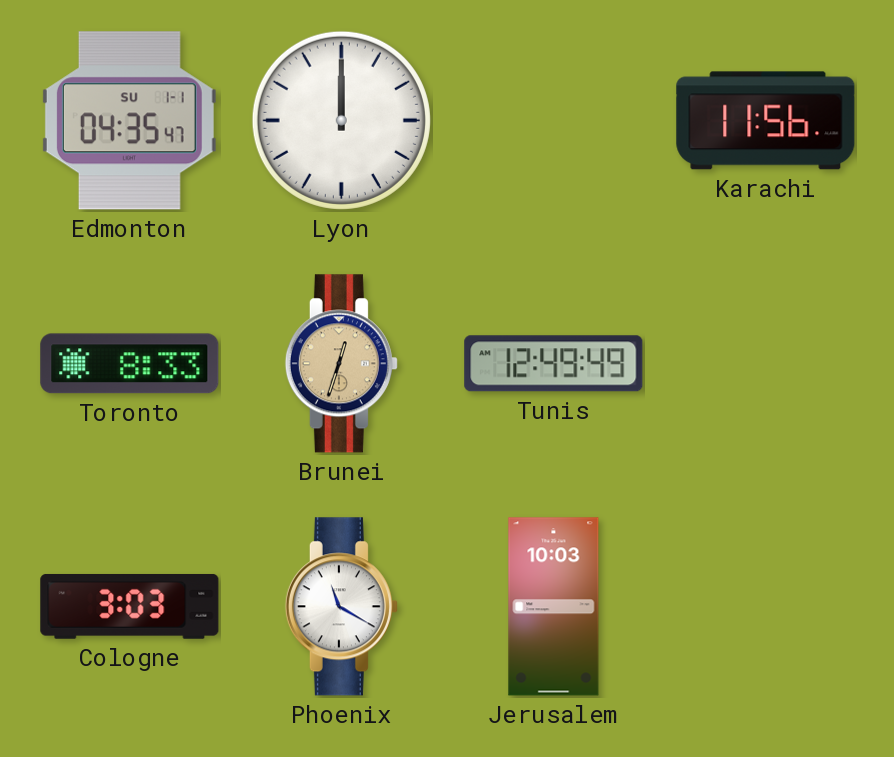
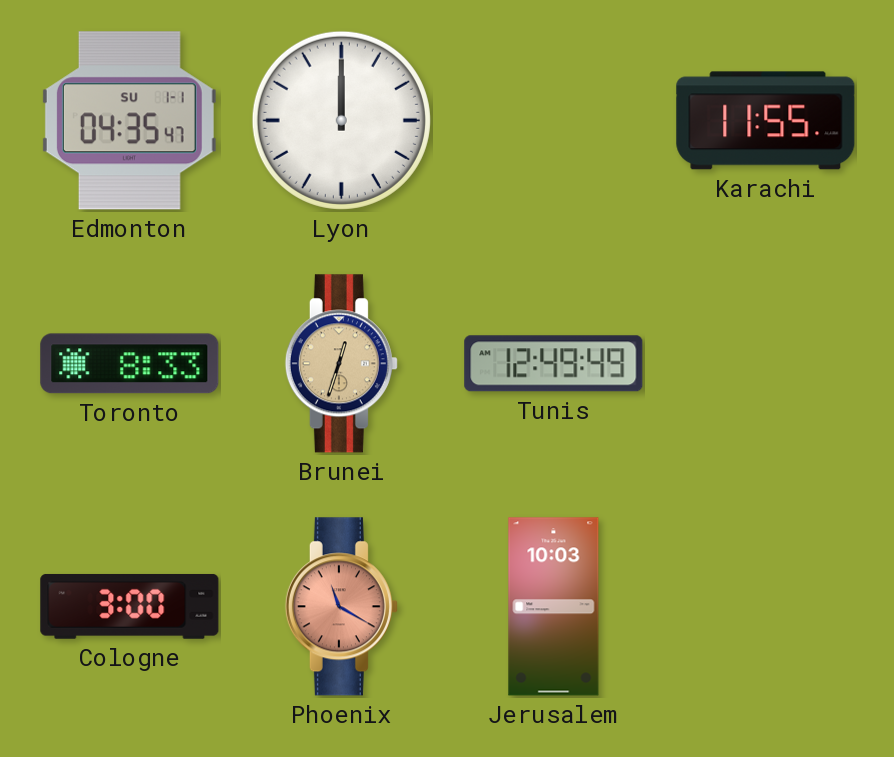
Karachi: 11:56 -> 11:55
Cologne: 3:03 -> 3:00
Phoenix dial: white -> salmon
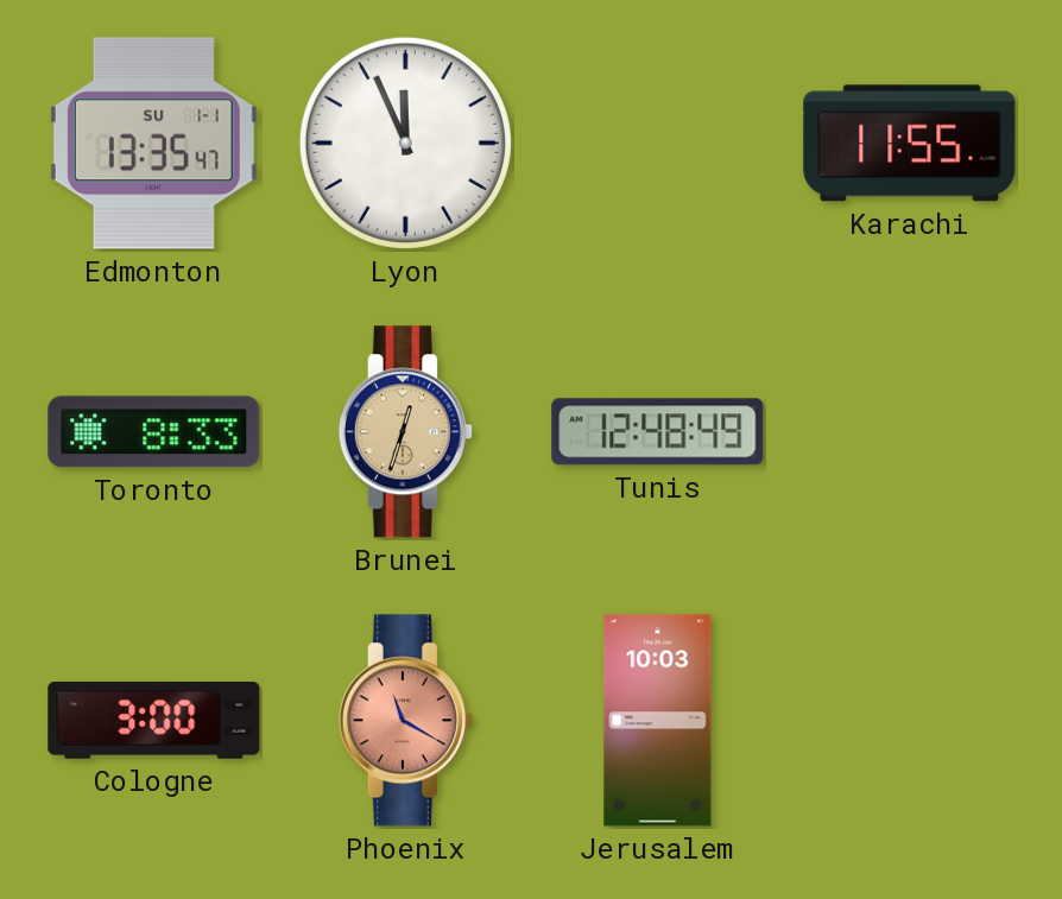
Edmonton: 04:35 -> 13:35
Lyon: 12:00 -> 11:56
Tunis: 12:49 -> 12:48
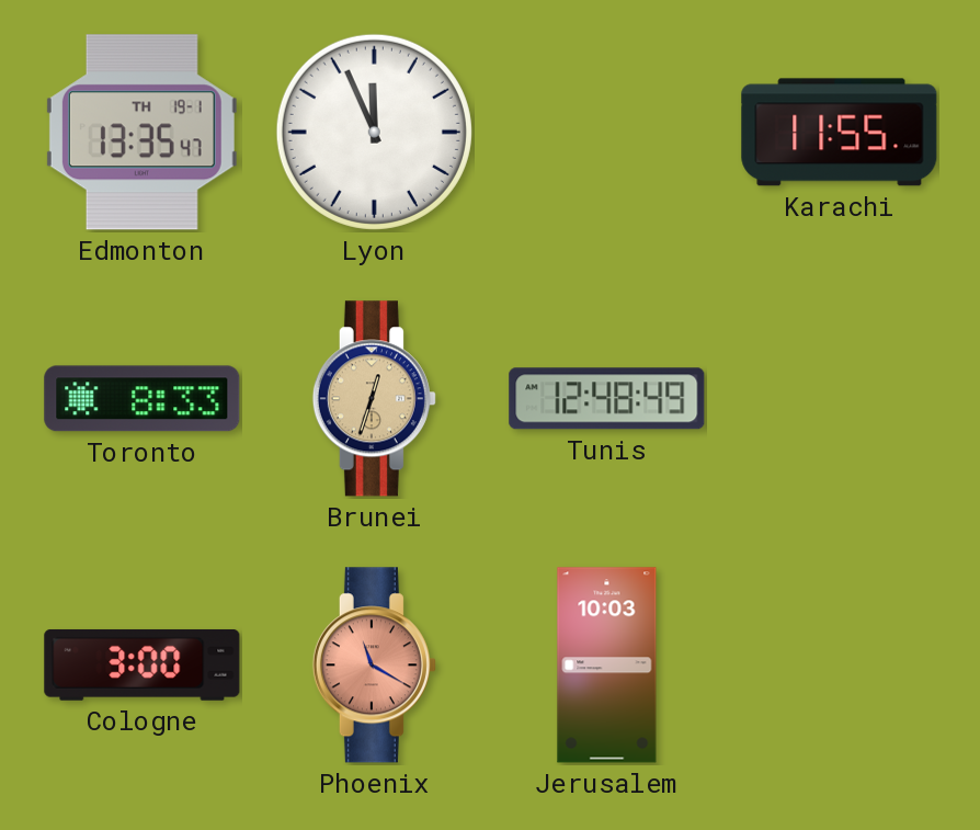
Edmonton date: SU 1-1 -> TH 19-1
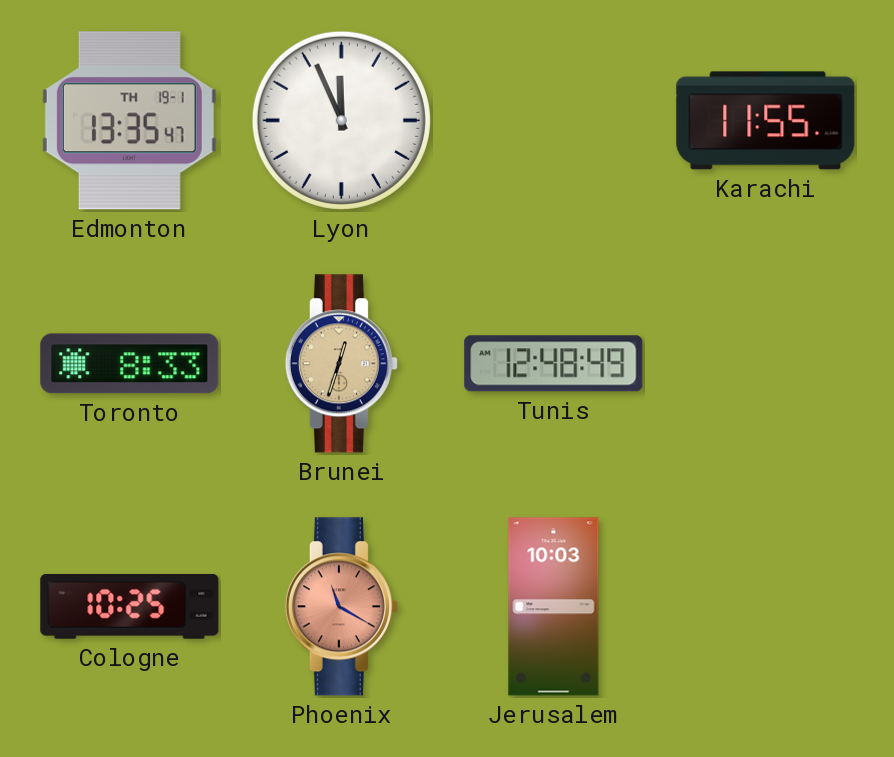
Cologne: 3:00 -> 10:25
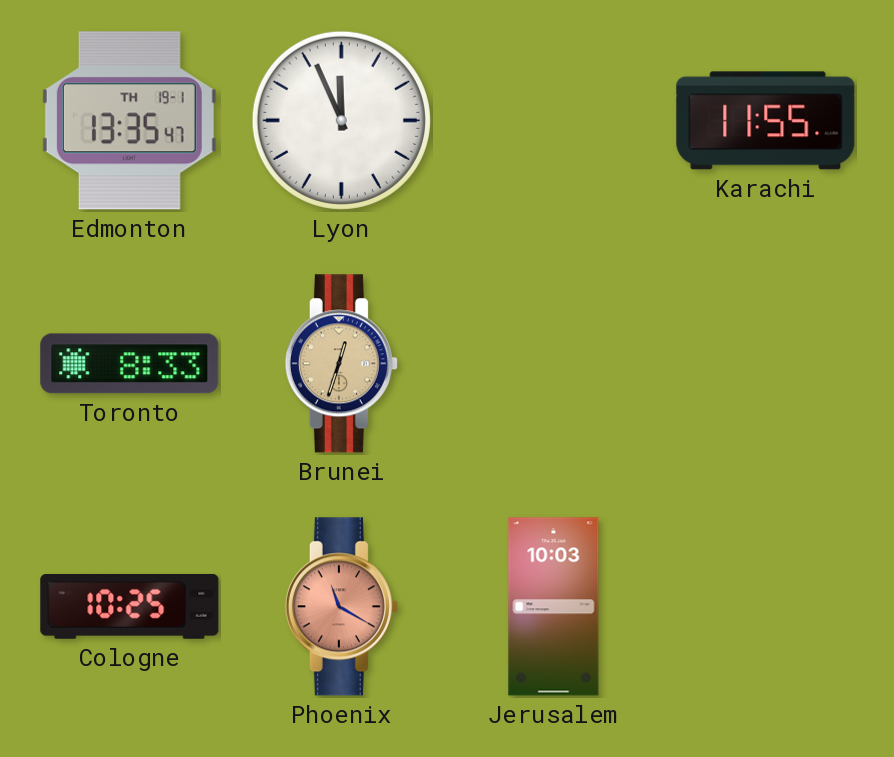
Tunis: 12:48 -> none
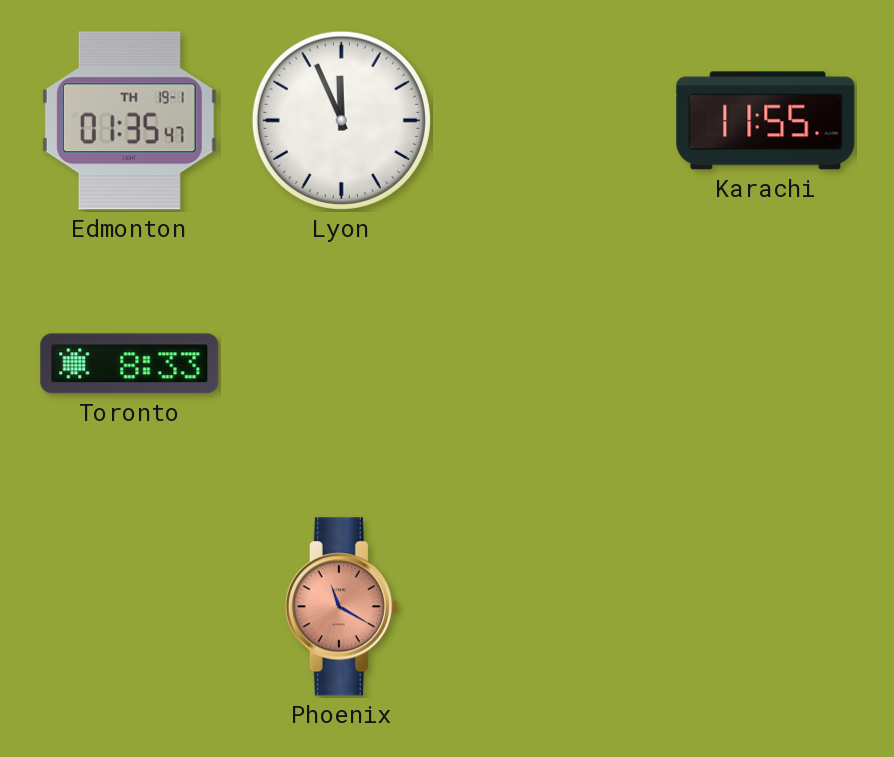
Edmonton: 13:35 -> 01:35
Brunei: 12:33 -> none
Cologne: 10:25 -> none
Jerusalem: 10:03 -> none
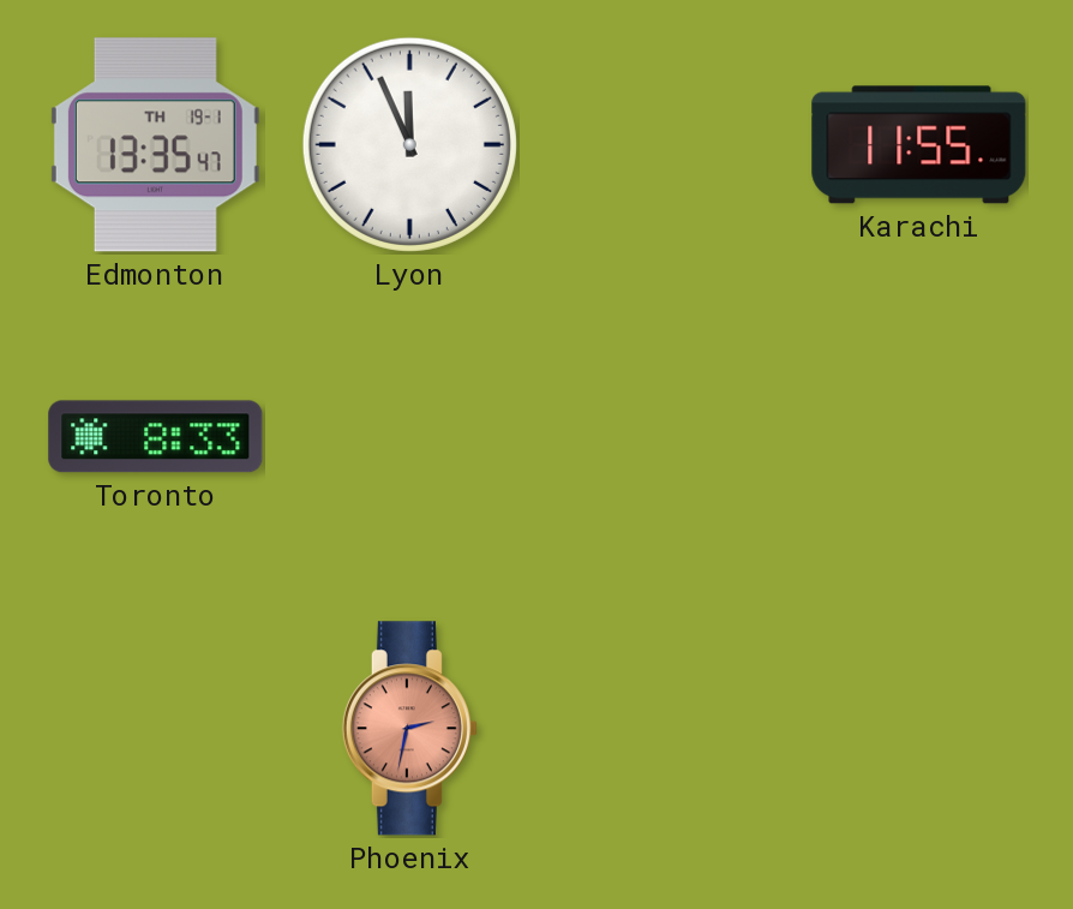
Edmonton: 01:35 -> 13:35
Phoenix: 11:20 -> 2:32
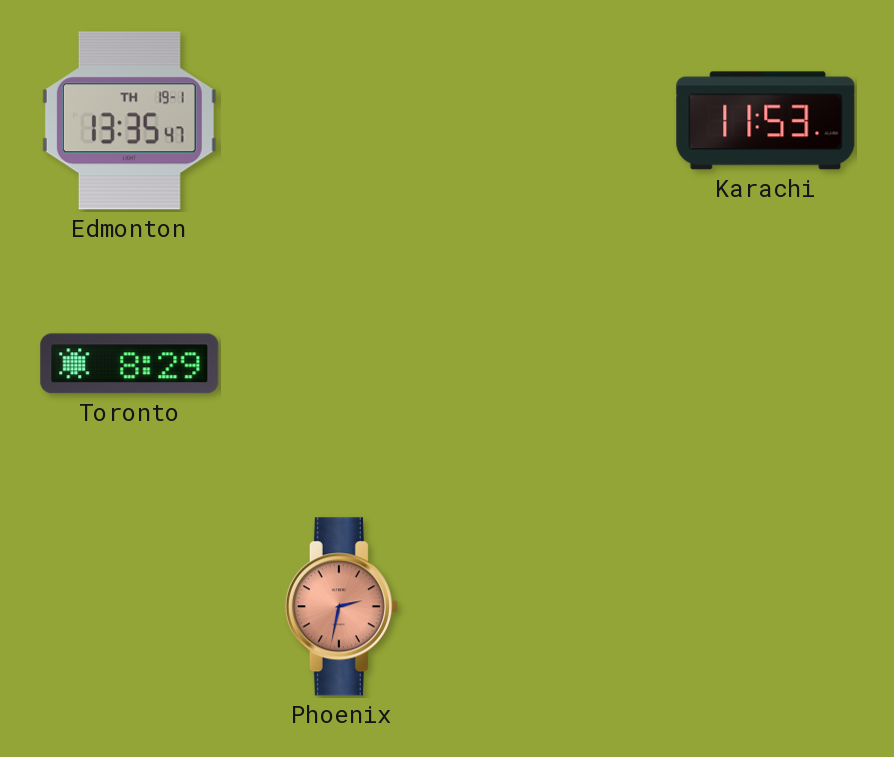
Lyon: 11:56 -> none
Karachi: 11:55 -> 11:53
Toronto: 8:33 -> 8:29
